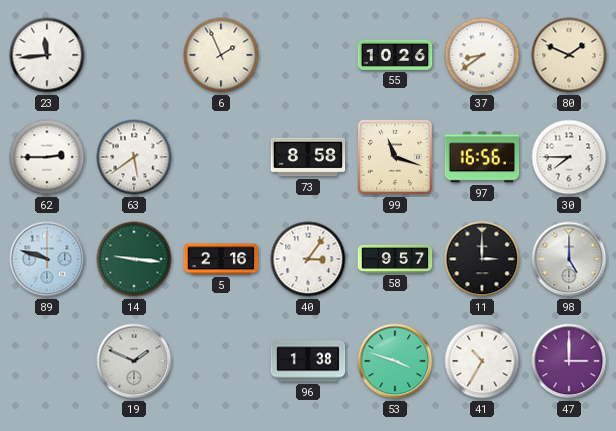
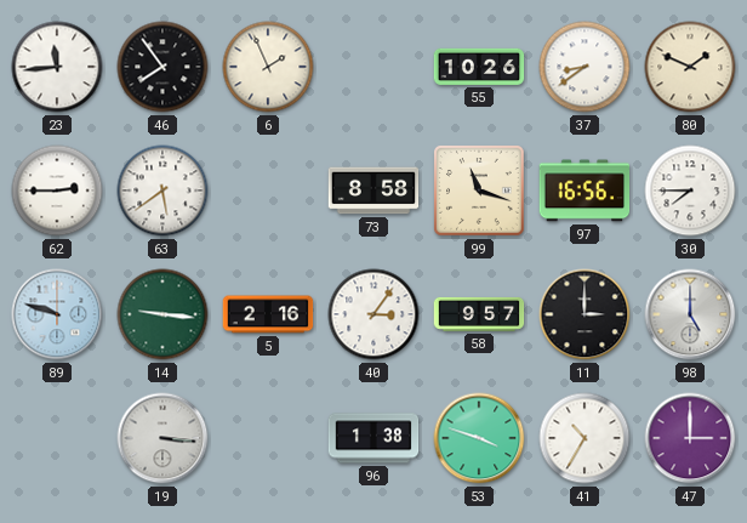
46: none -> 7:54
19: 1:49 -> 3:16
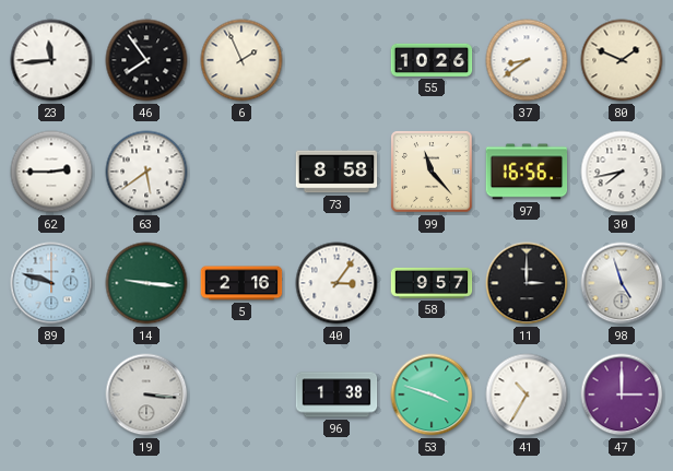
99: 11:18 -> 11:23
30: 7:45 -> 7:43
98: 5:00 -> 4:57
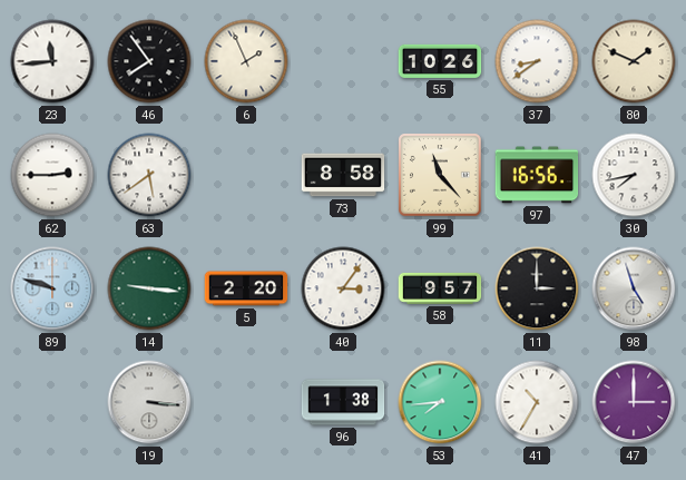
5: 2:16 -> 2:20
53: 3:48 -> 7:44
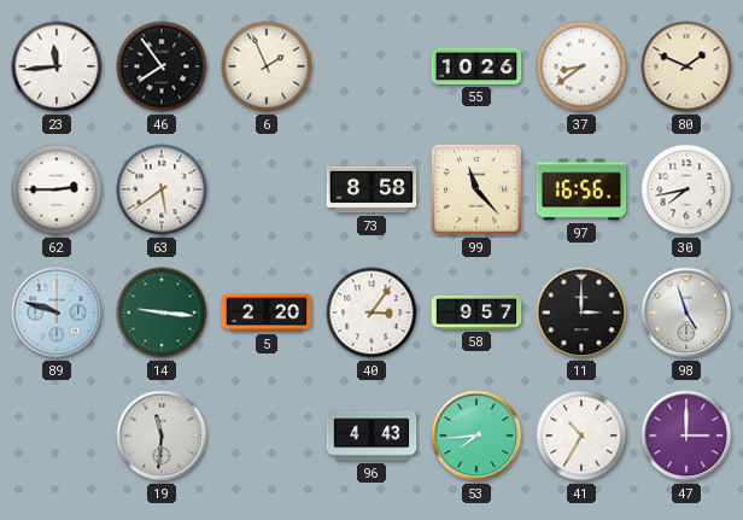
19: 3:16 -> 11:31
96: 1:38 -> 4:43
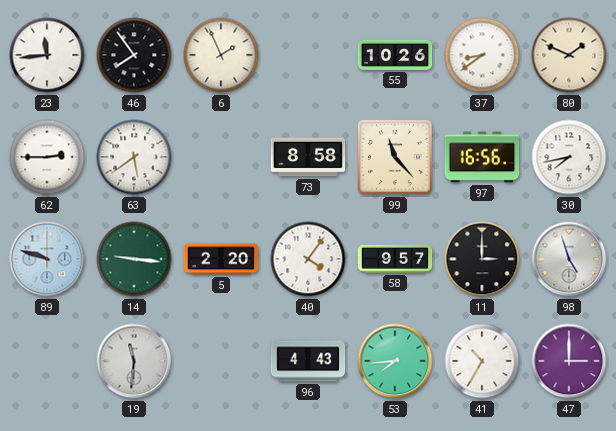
40: 3:06 -> 4:06
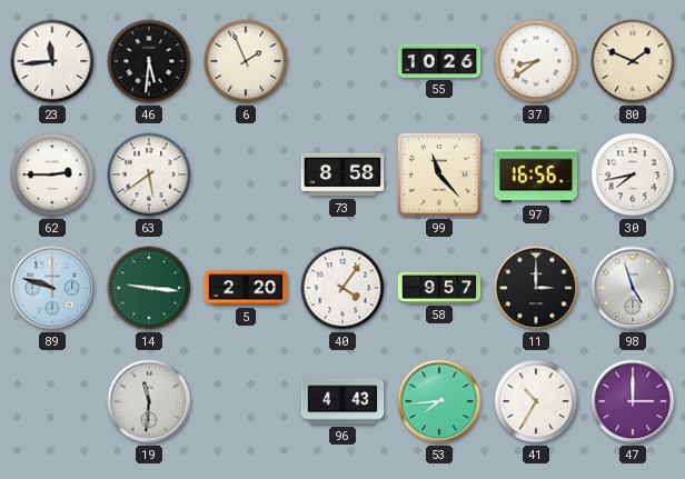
46: 7:54 -> 5:31
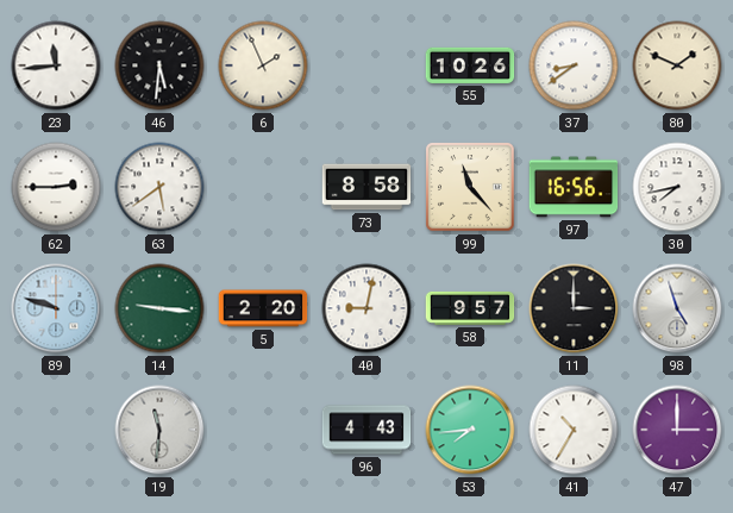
40: 4:06 -> 9:02
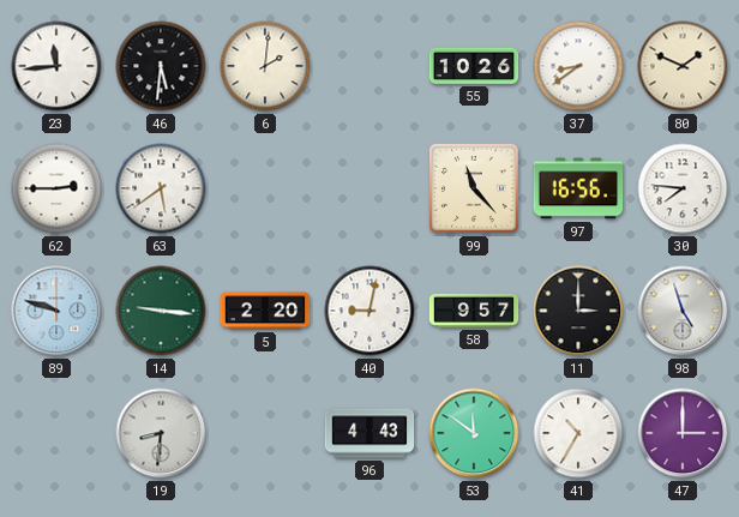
6: 1:56 -> 2:01
73: 8:58 -> none
30: 7:43 -> 7:46
19: 11:31 -> 8:31
53: 7:44 -> 11:51
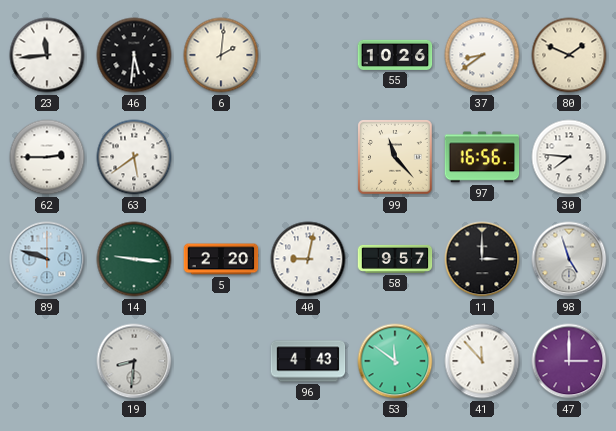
41: 10:35 -> 11:53
